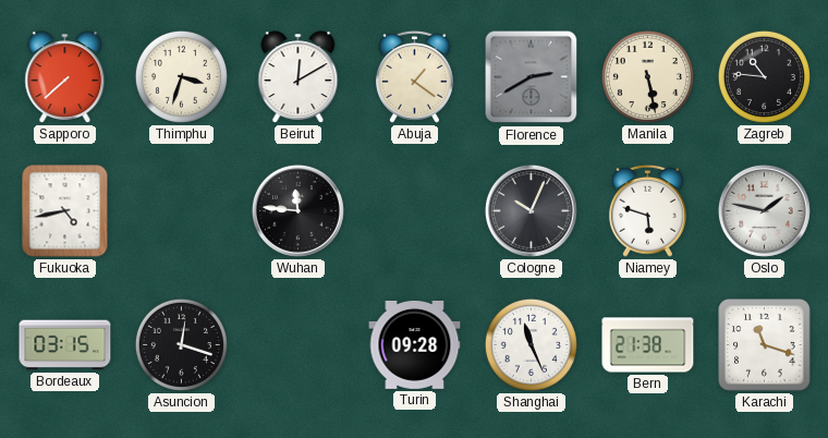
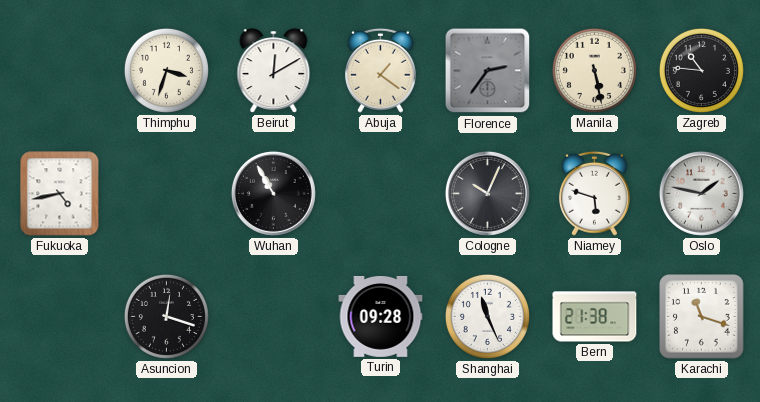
Sapporo: 7:38 -> none
Florence: 2:40 -> 2:36
Wuhan: 11:46 -> 10:55
Bordeaux: 03:15 -> none
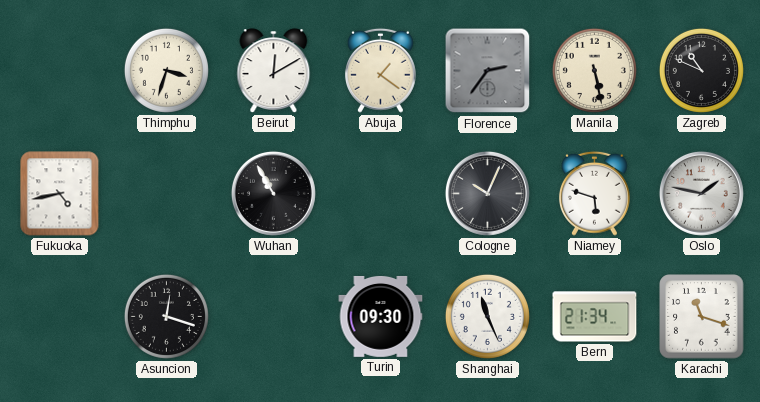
Zagreb: 10:46 -> 10:49
Turin: 09:28 -> 09:30
Bern: 21:38 -> 21:34
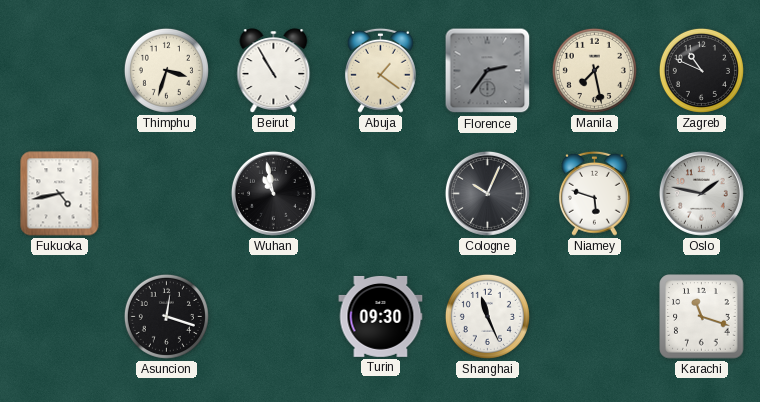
Beirut: 12:10 -> 10:55
Manila: 5:28 -> 7:28
Wuhan: 10:55 -> 10:58
Bern: 21:34 -> none
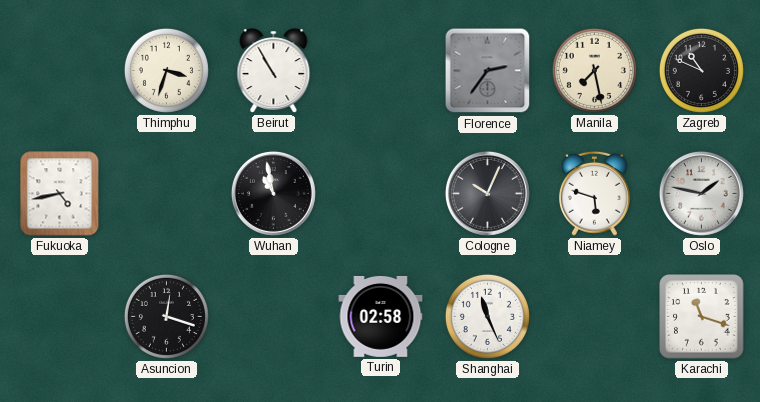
Abuja: 1:21 -> none
Turin: 09:30 -> 02:58
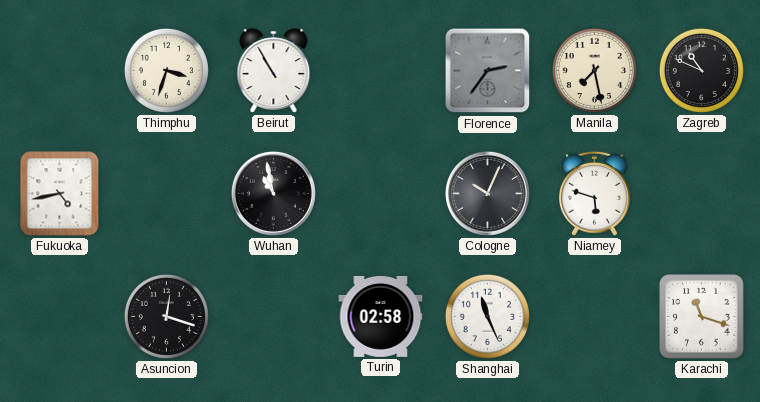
Oslo: 1:47 -> none
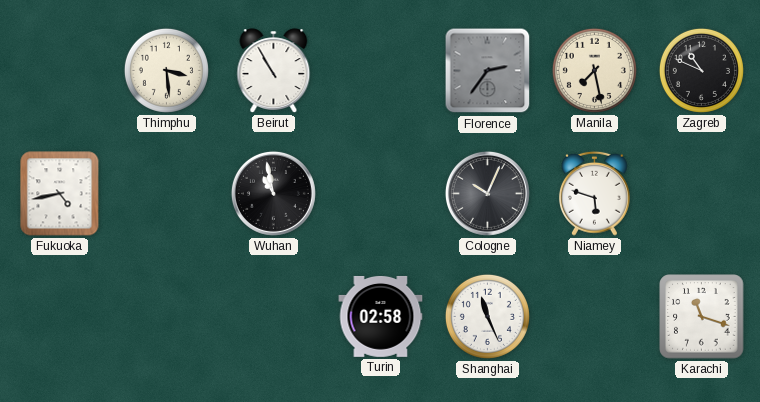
Thimphu: 3:33 -> 3:29
Asuncion: 12:18 -> none
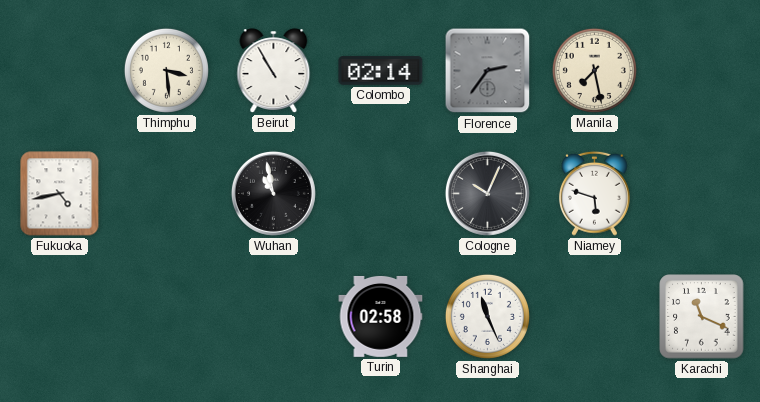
Colombo: none -> 02:14
Zagreb: 10:49 -> none
Karachi: 11:18 -> 11:19
